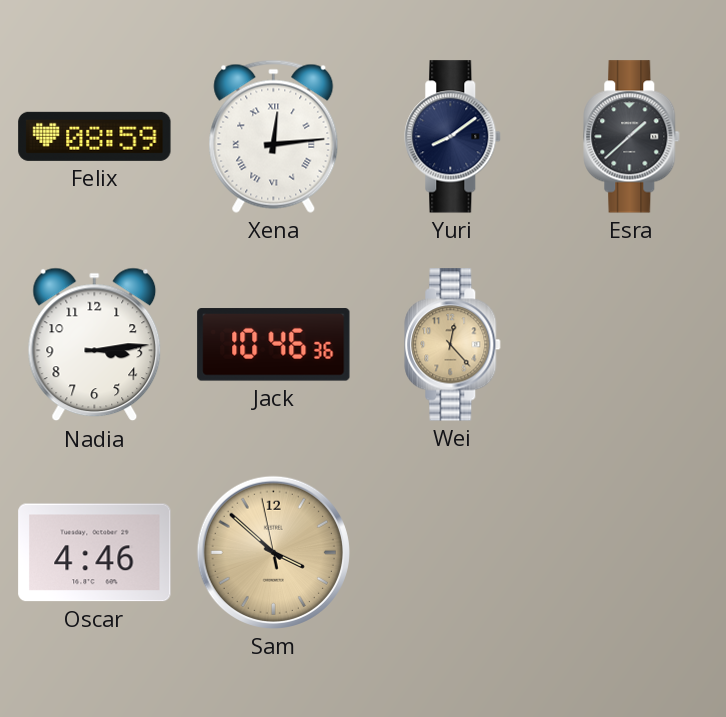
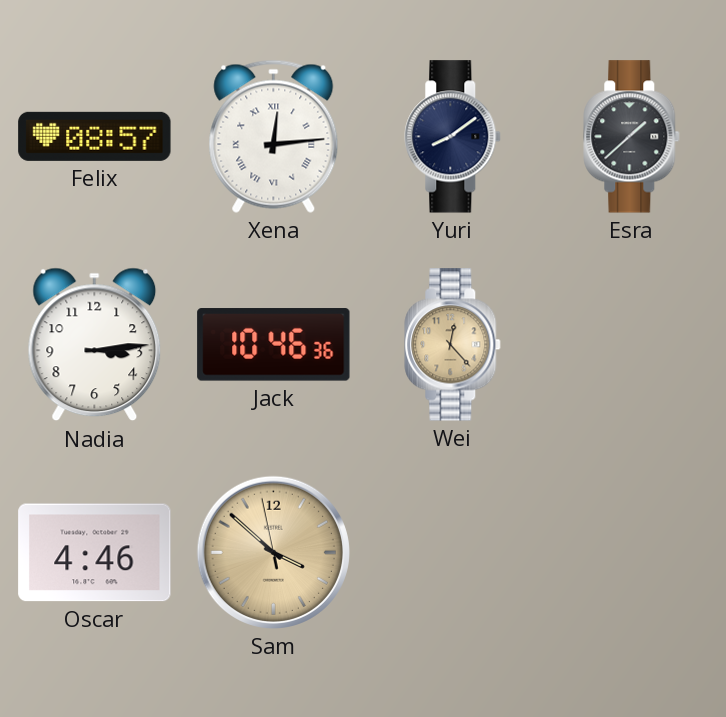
Felix: 08:59 -> 08:57
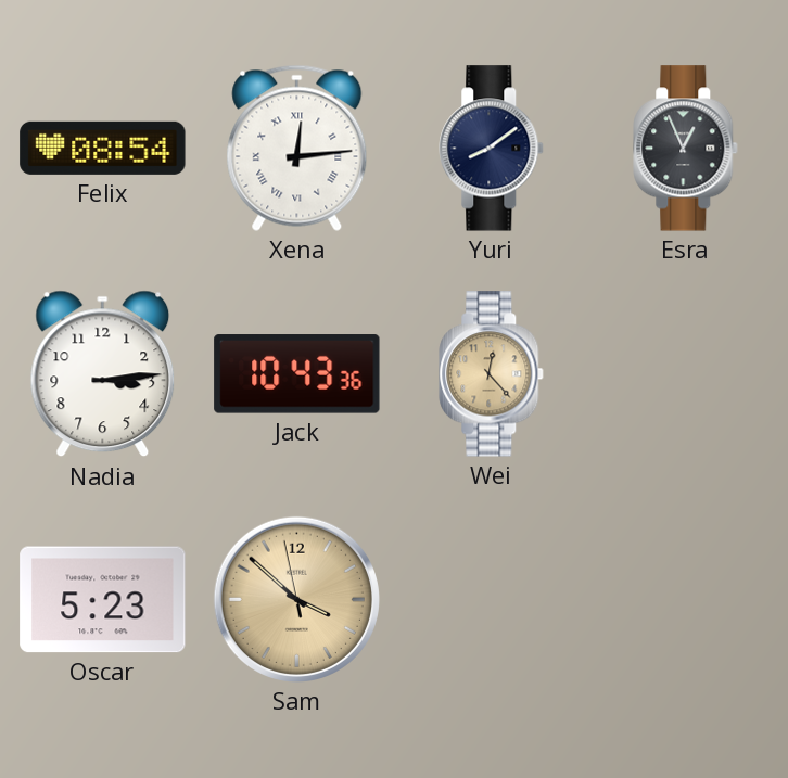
Felix: 08:57 -> 08:54
Esra: 1:38 -> 12:56
Jack: 10:46 -> 10:43
Oscar: 4:46 -> 5:23
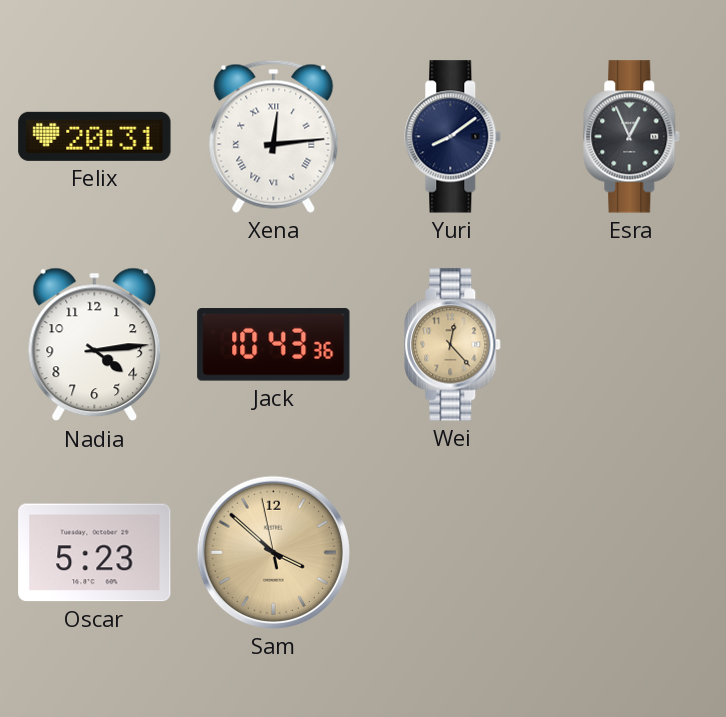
Felix: 08:54 -> 20:31
Nadia: 3:14 -> 4:14
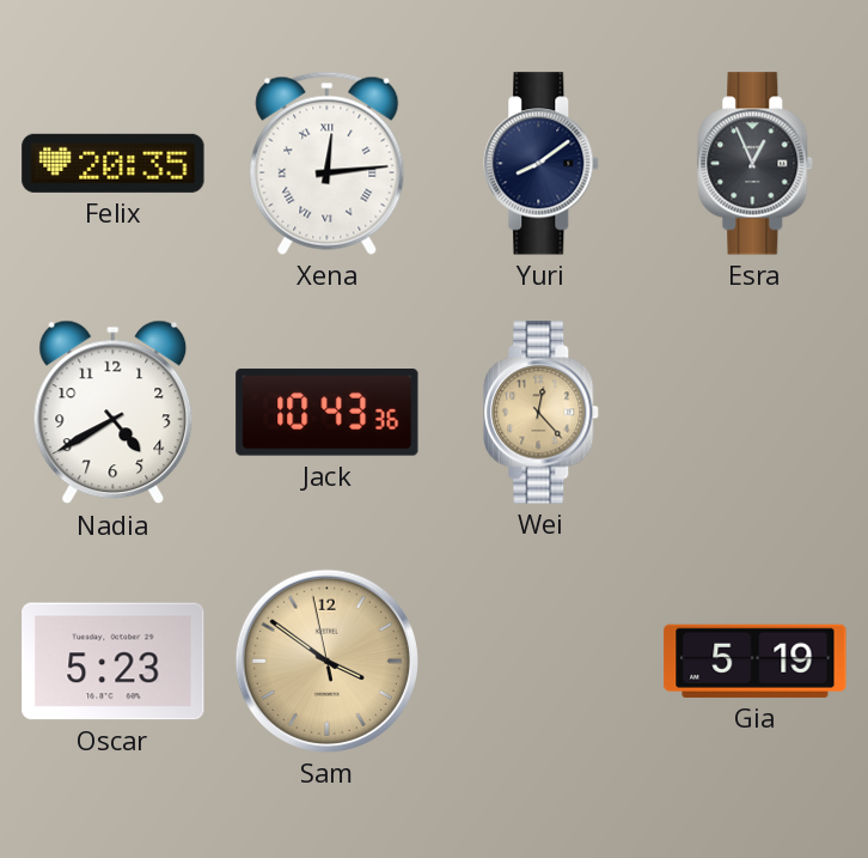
Felix: 20:31 -> 20:35
Nadia: 4:14 -> 4:40
Sam: 3:51 -> 3:50
Gia: none -> 5:19
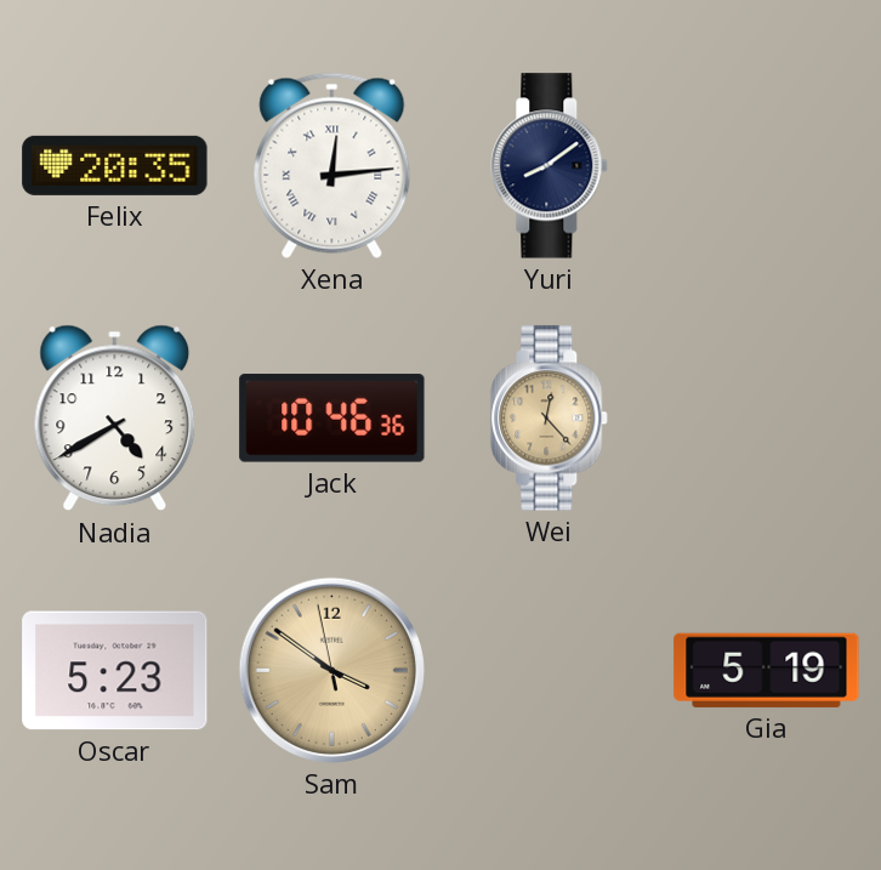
Esra: 12:56 -> none
Jack: 10:43 -> 10:46
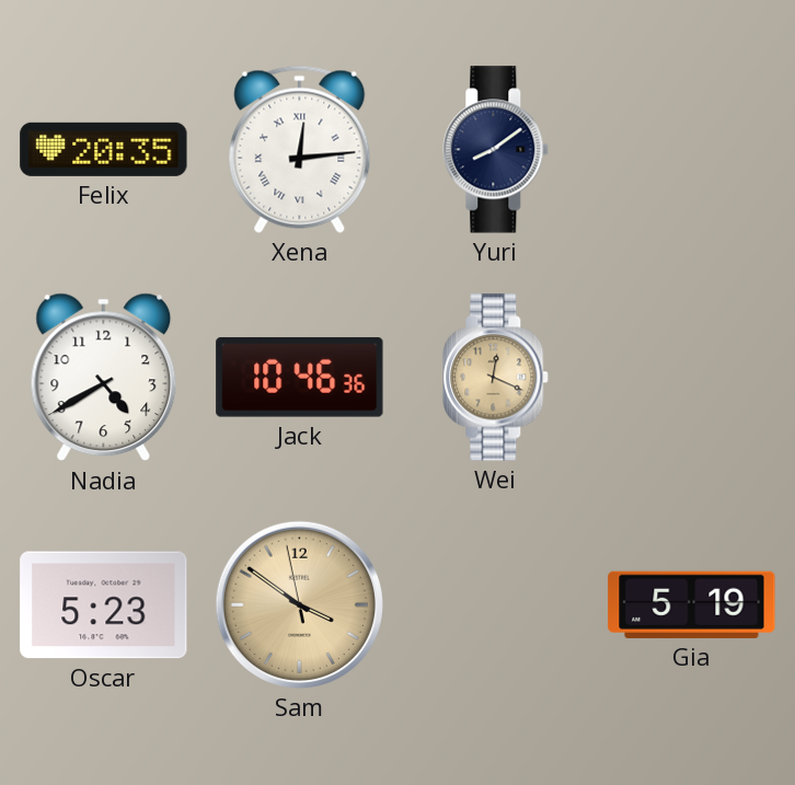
Wei: 12:23 -> 12:19
